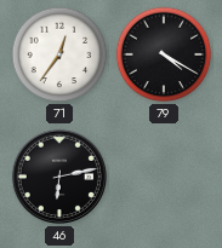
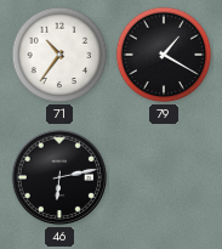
71: 12:36 -> 10:36
79: 4:20 -> 1:20
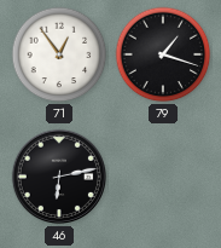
71: 10:36 -> 12:54
79: 1:20 -> 1:18
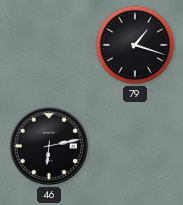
71: 12:54 -> none
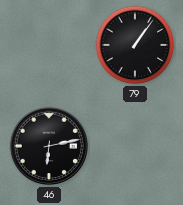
79: 1:18 -> 1:06
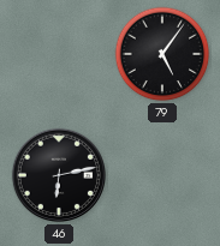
79: 1:06 -> 5:06
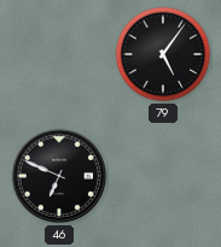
46: 6:13 -> 6:49
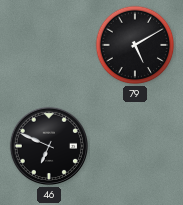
79: 5:06 -> 5:10
